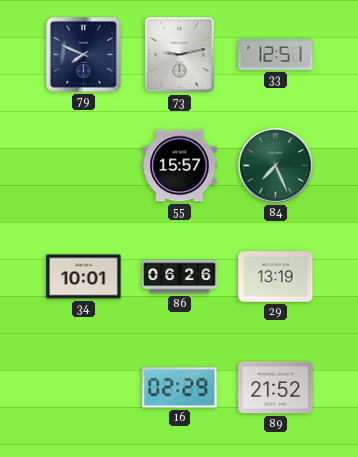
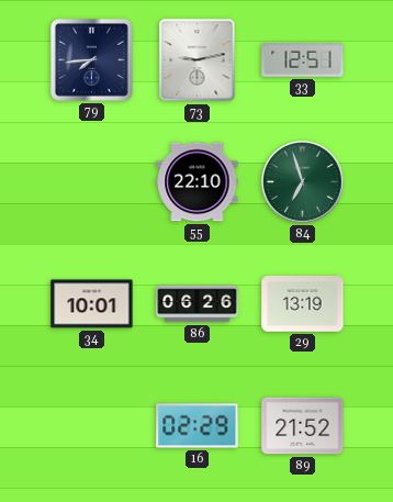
79: 7:49 -> 7:44
55: 15:57 -> 22:10
84: 7:26 -> 6:57
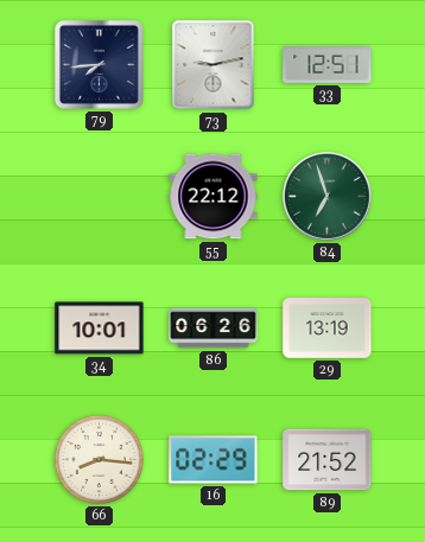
55: 22:10 -> 22:12
66: none -> 8:16
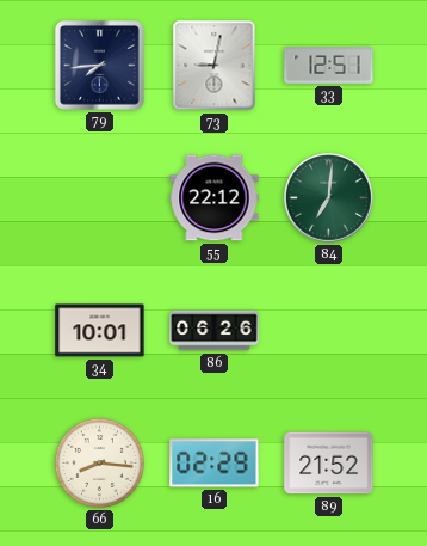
73: 9:13 -> 9:02
84: 6:57 -> 7:01
29: 13:19 -> none
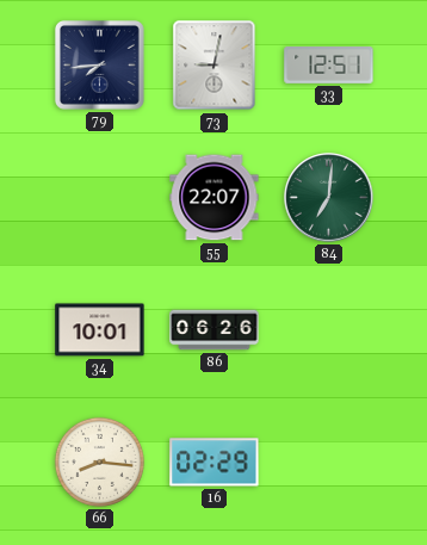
55: 22:12 -> 22:07
89: 21:52 -> none
